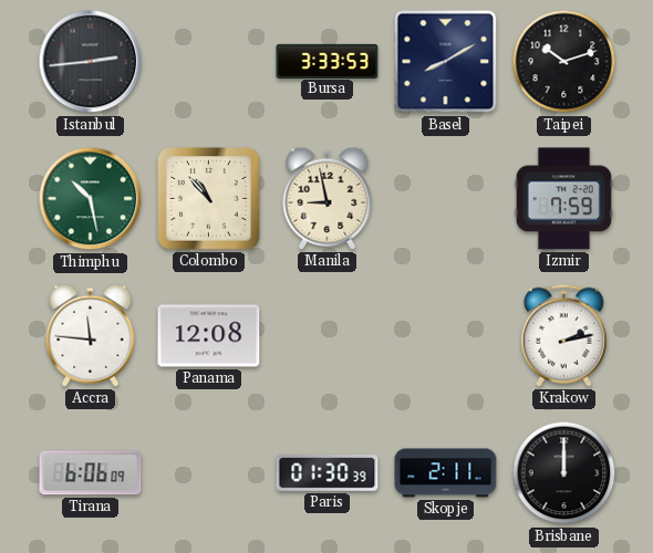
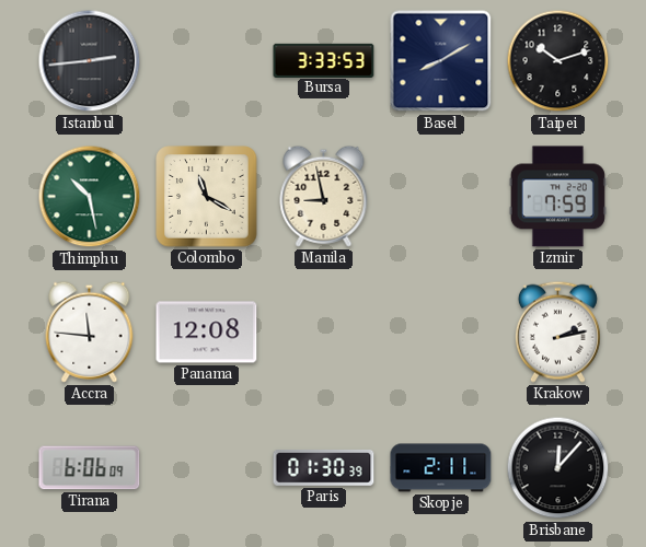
Colombo: 10:53 -> 11:20
Brisbane: 12:00 -> 12:07
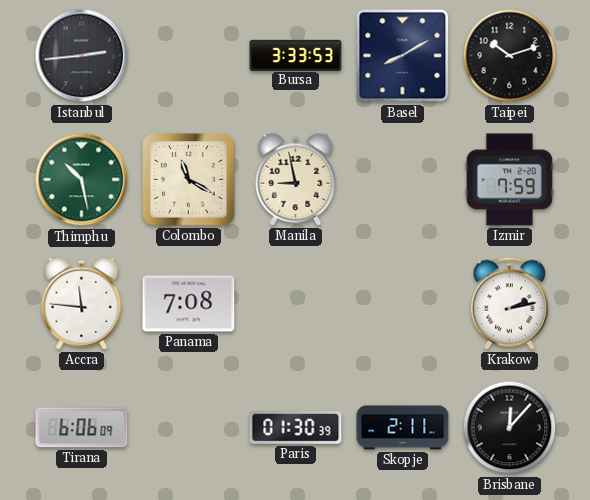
Panama: 12:08 -> 7:08
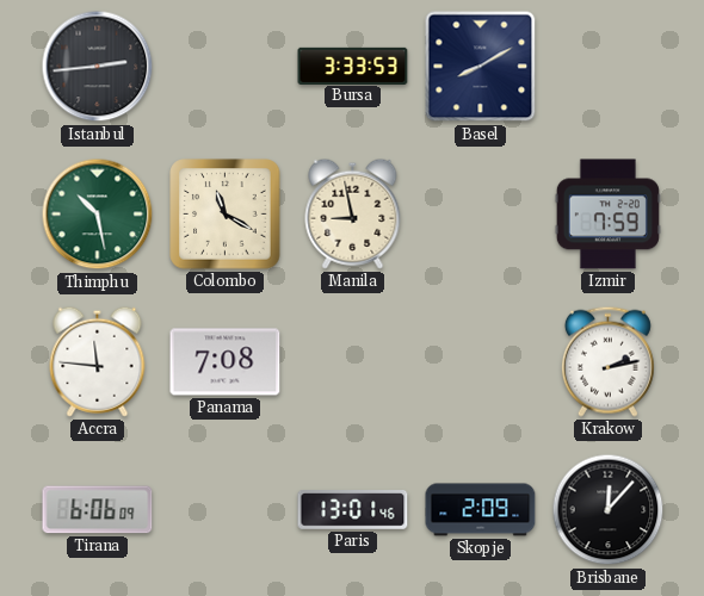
Taipei: 10:12 -> none
Paris: 01:30 -> 13:01
Skopje: 2:11 -> 2:09
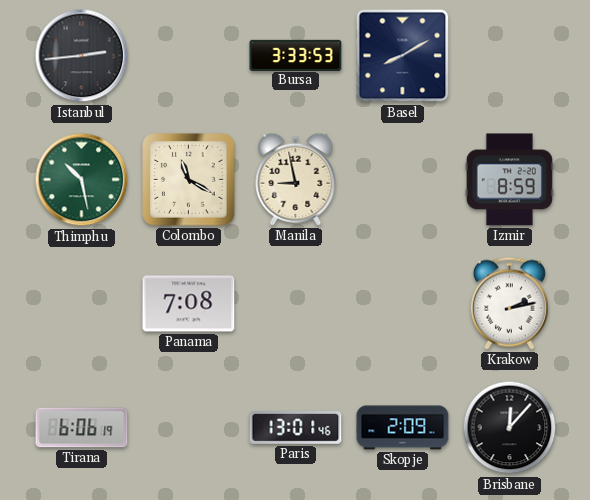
Izmir: 7:59 -> 8:59
Accra: 11:46 -> none
Tirana: 6:06:09 -> 6:06:19
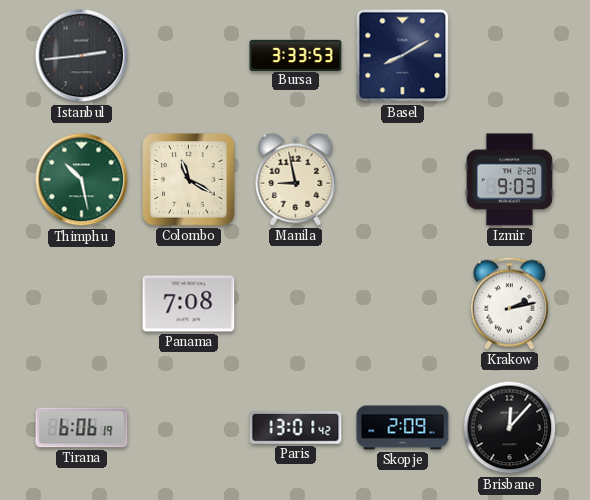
Izmir: 8:59 -> 9:03
Paris: 13:01:46 -> 13:01:42
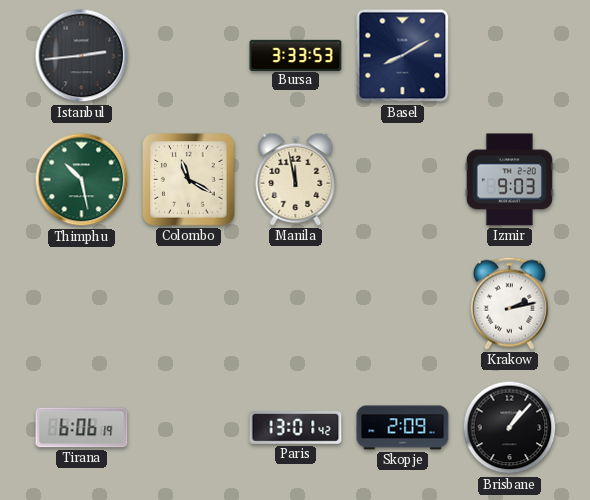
Manila: 8:58 -> 11:58
Panama: 7:08 -> none
Brisbane: 12:07 -> 1:07
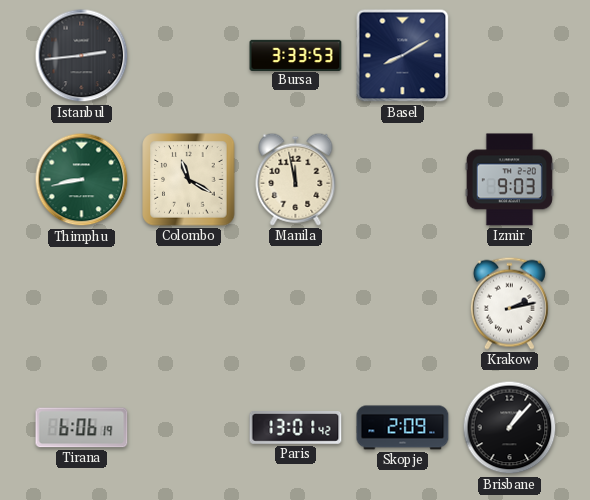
Thimphu: 10:28 -> 8:43
